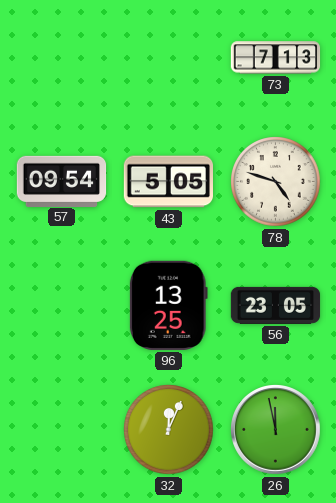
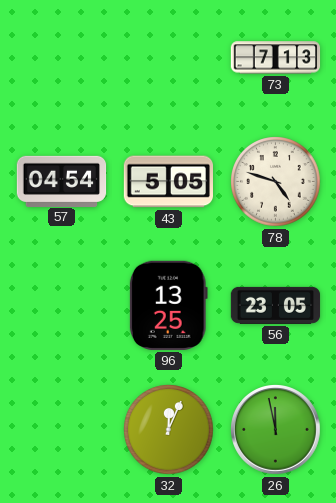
57: 09:54 -> 04:54
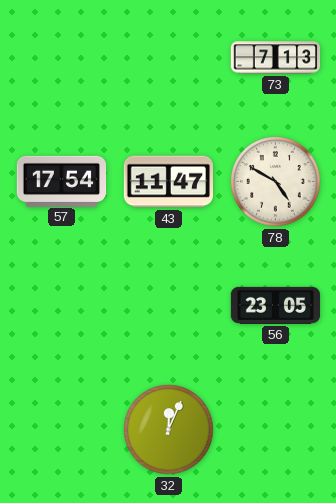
57: 04:54 -> 17:54
43: 5:05 -> 11:47
78: 4:48 -> 4:50
96: 13:25 -> none
26: 11:58 -> none
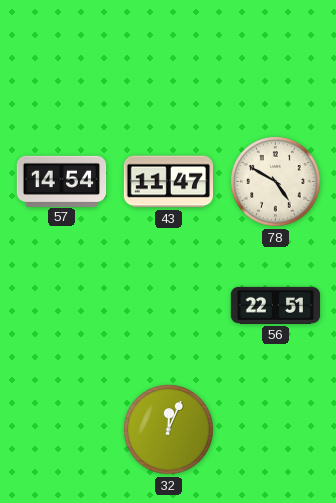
73: 7:13 -> none
57: 17:54 -> 14:54
56: 23:05 -> 22:51
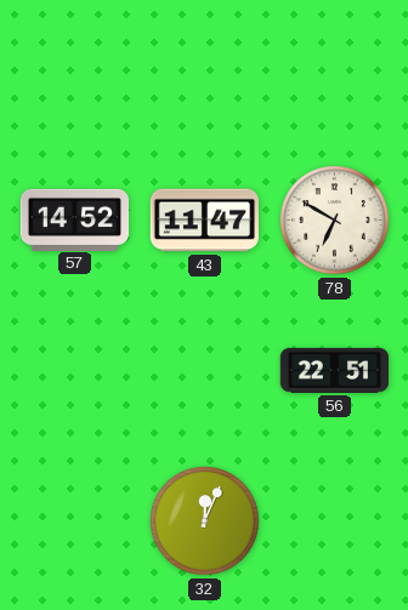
57: 14:54 -> 14:52
78: 4:50 -> 6:50
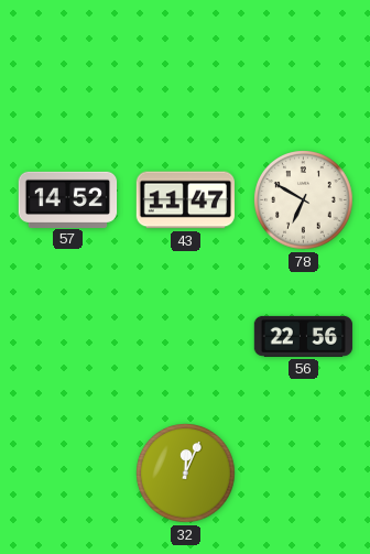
56: 22:51 -> 22:56
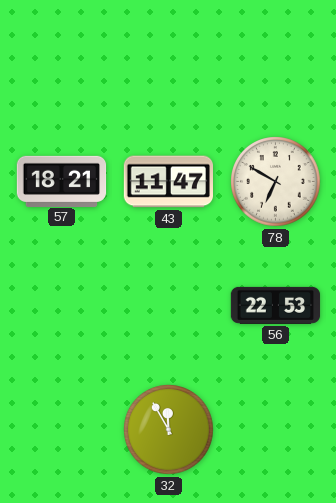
57: 14:52 -> 18:21
56: 22:56 -> 22:53
32: 12:04 -> 11:55
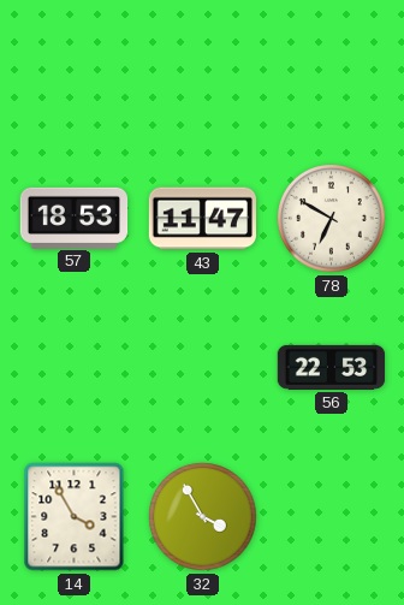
57: 18:21 -> 18:53
14: none -> 3:55
32: 11:55 -> 3:55
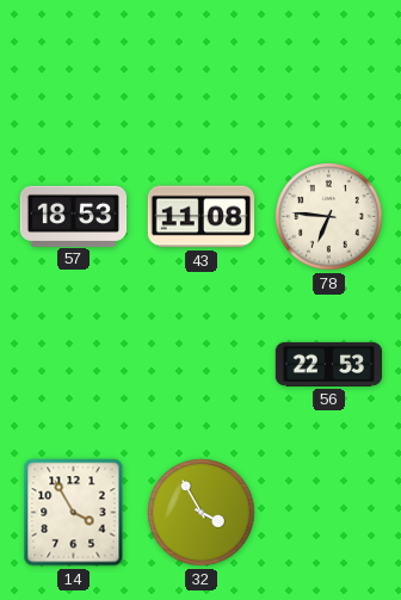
43: 11:47 -> 11:08
78: 6:50 -> 6:46
